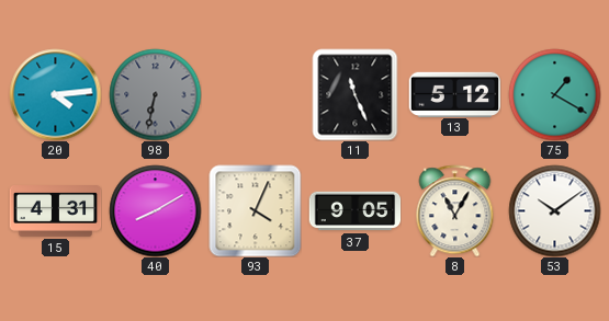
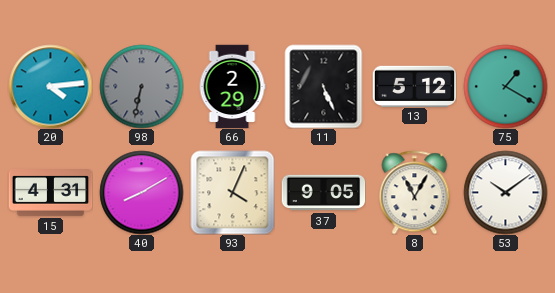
66: none -> 2:29
11: 11:26 -> 5:26
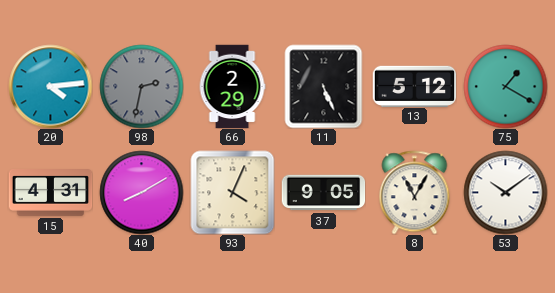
98: 6:32 -> 2:32
